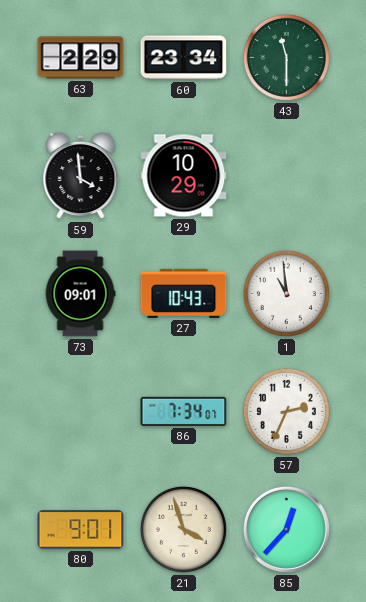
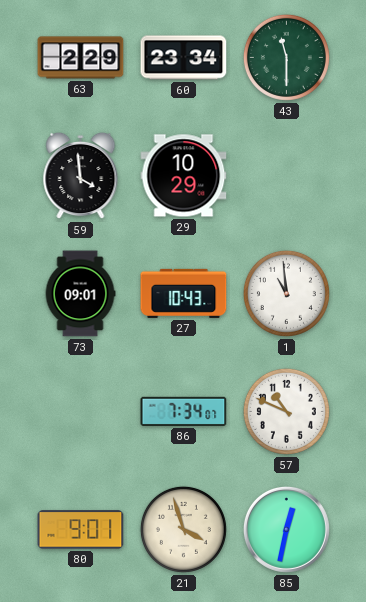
57: 2:34 -> 10:49
85: 12:37 -> 12:32
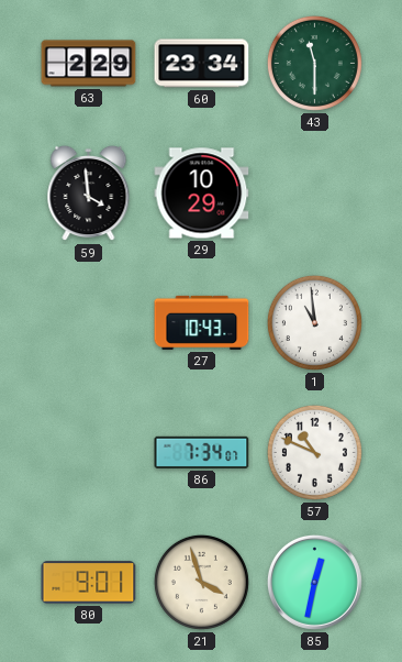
73: 09:01 -> none
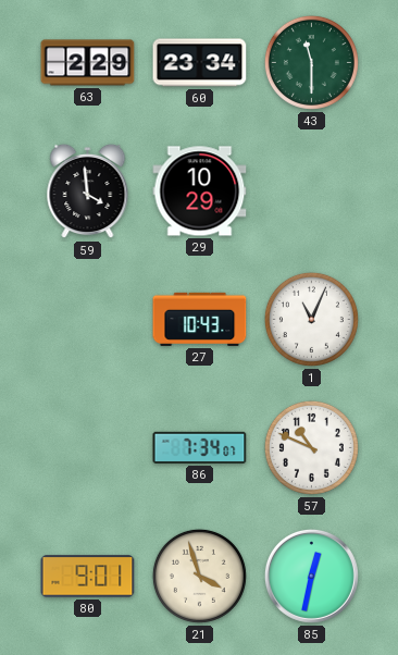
1: 10:59 -> 11:04
